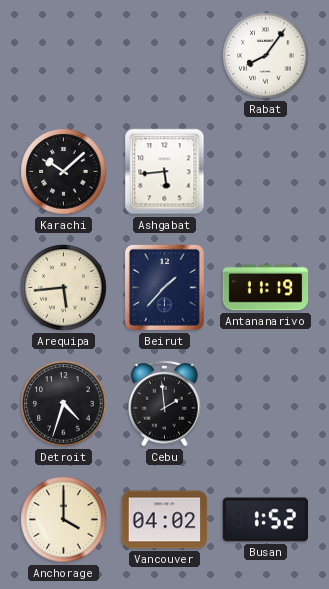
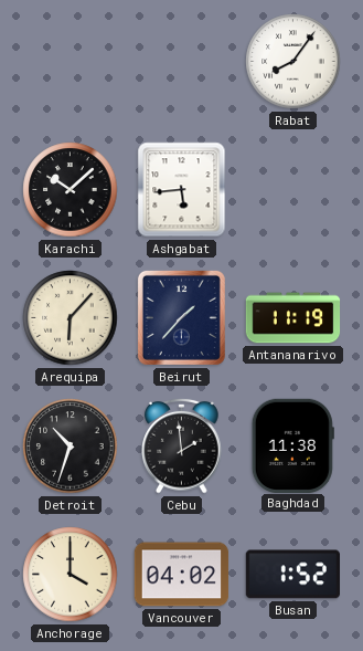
Arequipa: 5:44 -> 6:07
Detroit: 4:33 -> 10:33
Baghdad: none -> 11:38
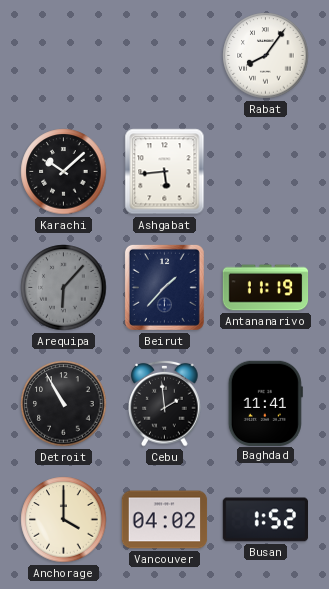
Arequipa dial: cream -> grey
Detroit: 10:33 -> 10:55
Baghdad: 11:38 -> 11:41
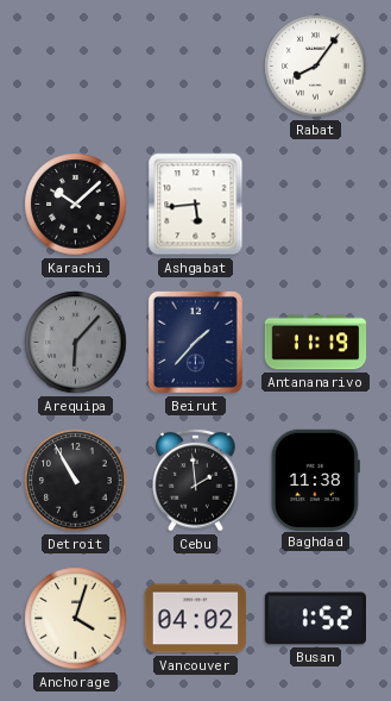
Baghdad: 11:41 -> 11:38
Anchorage: 4:00 -> 4:03
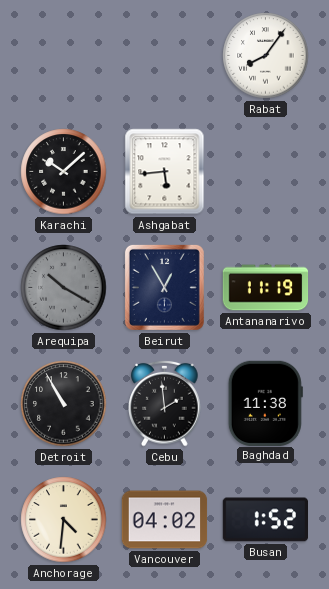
Arequipa: 6:07 -> 10:20
Beirut: 1:37 -> 12:55
Anchorage: 4:03 -> 4:31
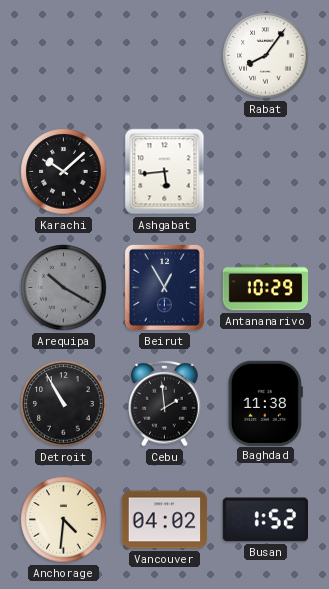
Antananarivo: 11:19 -> 10:29
